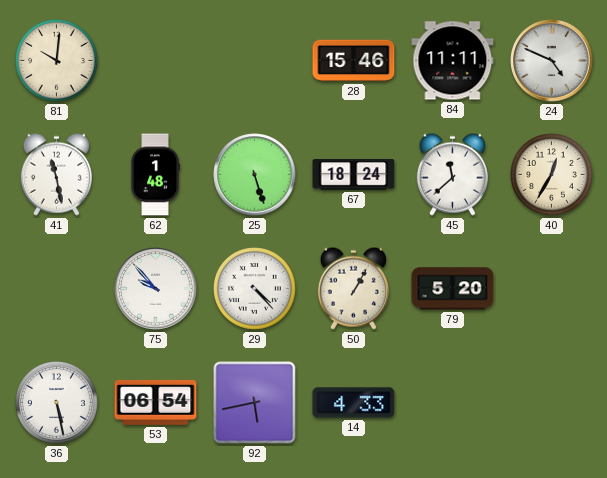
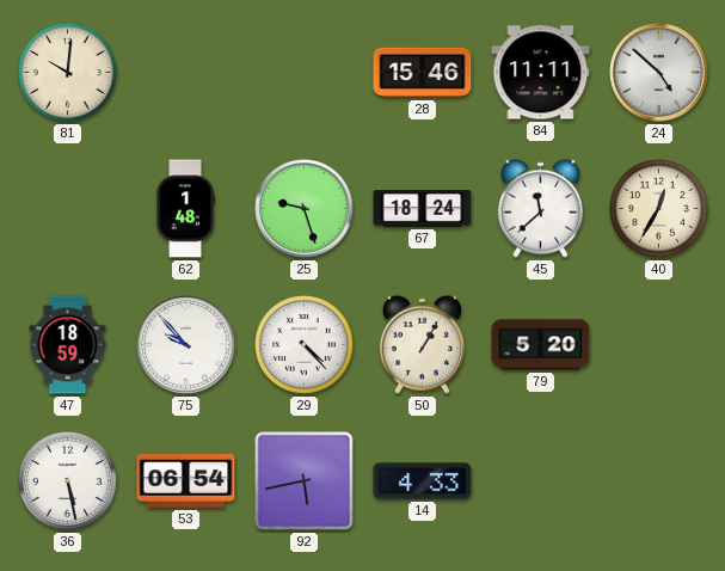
24: 4:49 -> 4:52
41: 11:28 -> none
25: 5:27 -> 9:27
47: none -> 18:59
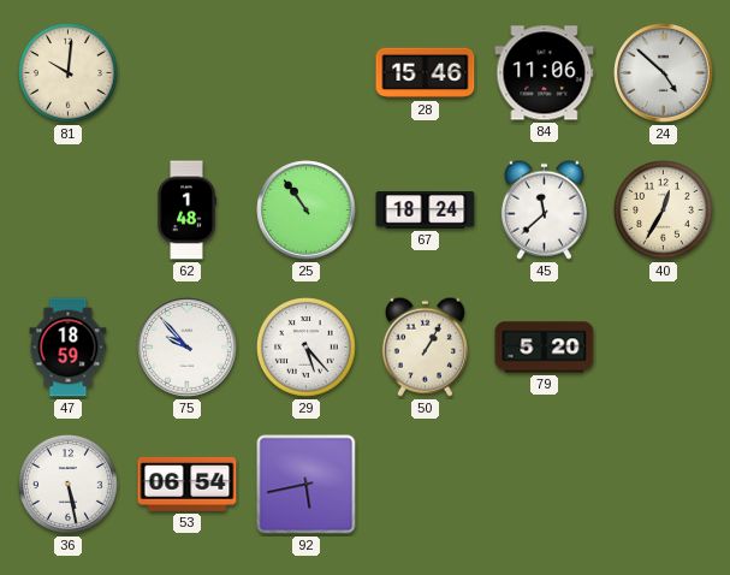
84: 11:11 -> 11:06
25: 9:27 -> 10:54
29: 4:23 -> 5:23
14: 4:33 -> none
